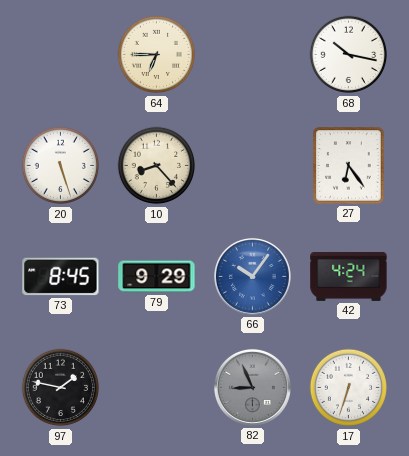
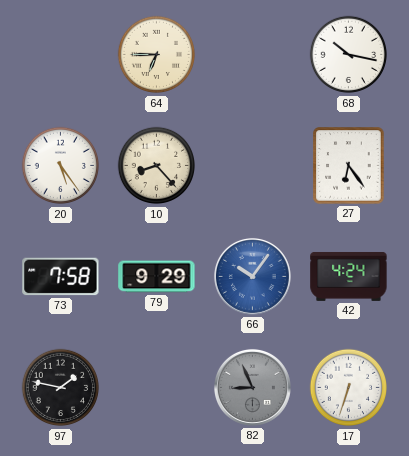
20: 5:27 -> 5:24
73: 8:45 -> 7:58
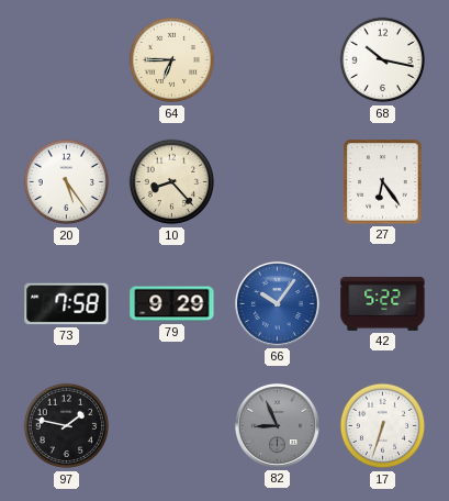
42: 4:24 -> 5:22
